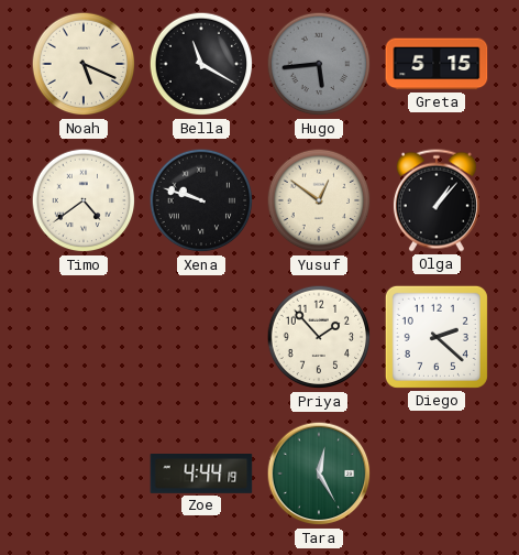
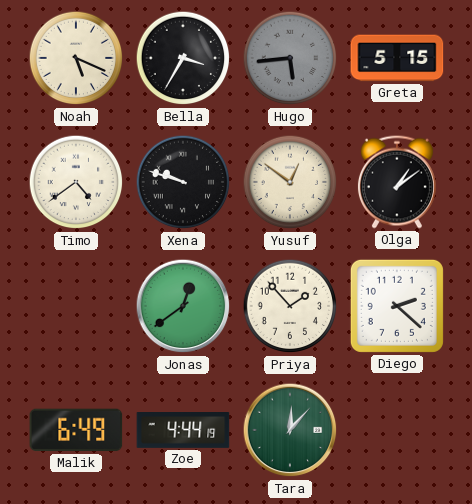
Bella: 11:20 -> 3:35
Olga: 1:07 -> 1:09
Jonas: none -> 12:39
Malik: none -> 6:49
Tara: 12:25 -> 12:07
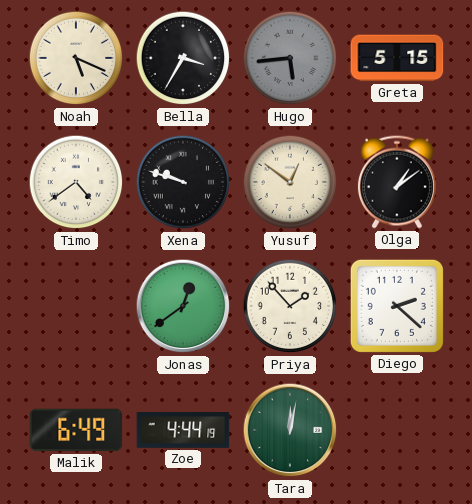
Tara: 12:07 -> 12:02
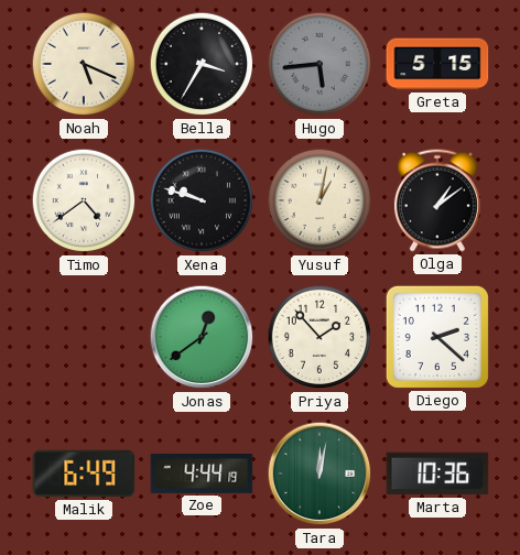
Yusuf: 12:51 -> 1:02
Marta: none -> 10:36
